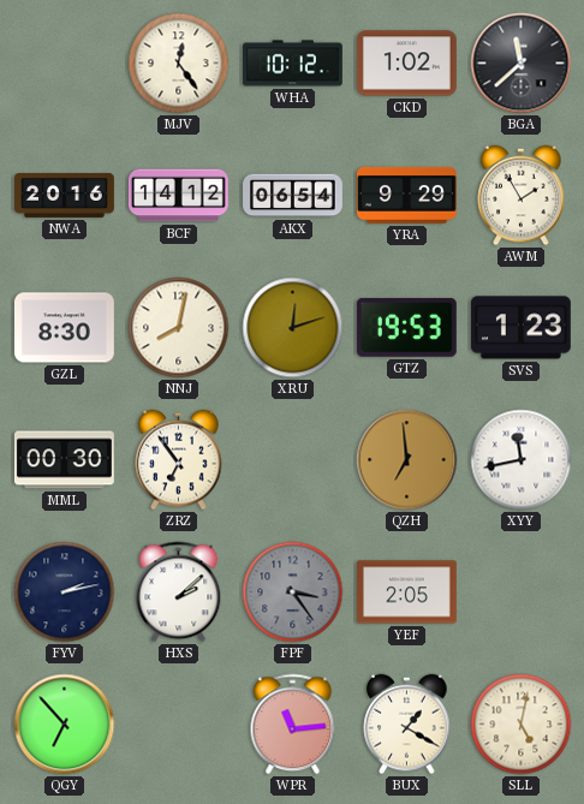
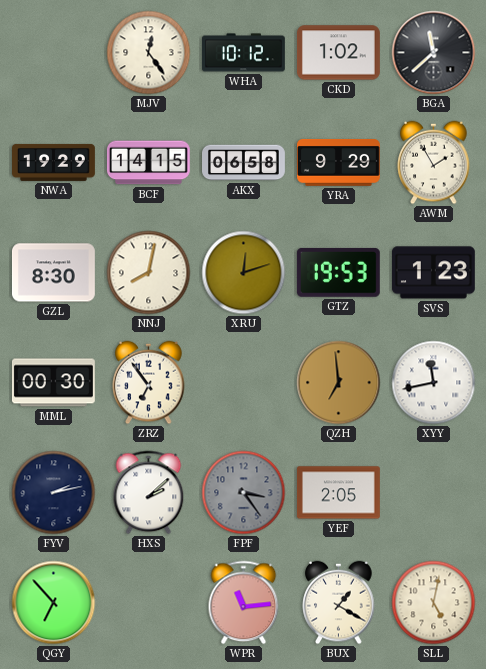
NWA: 20:16 -> 19:29
BCF: 14:12 -> 14:15
AKX: 06:54 -> 06:58
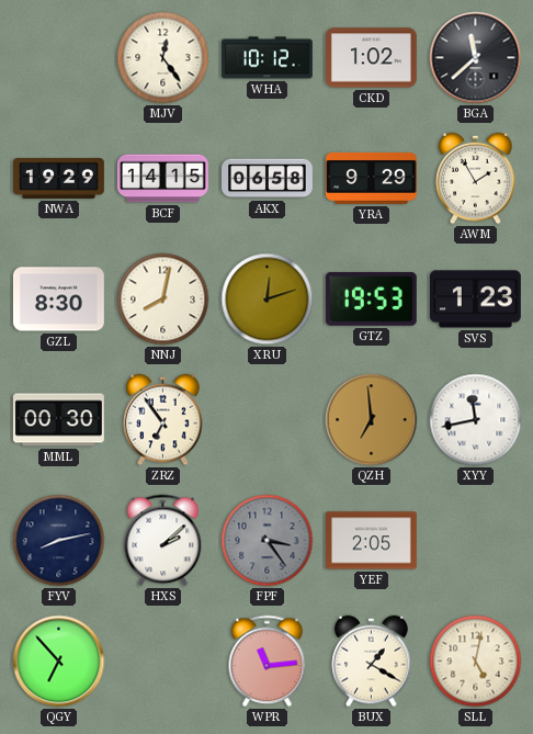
FYV: 2:13 -> 8:13
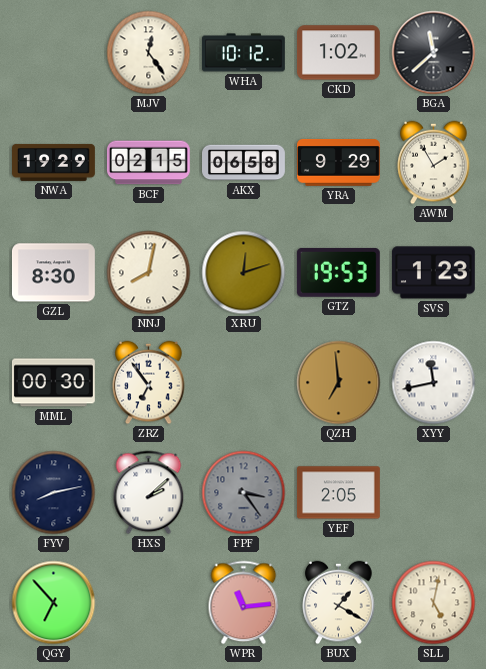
BCF: 14:15 -> 02:15
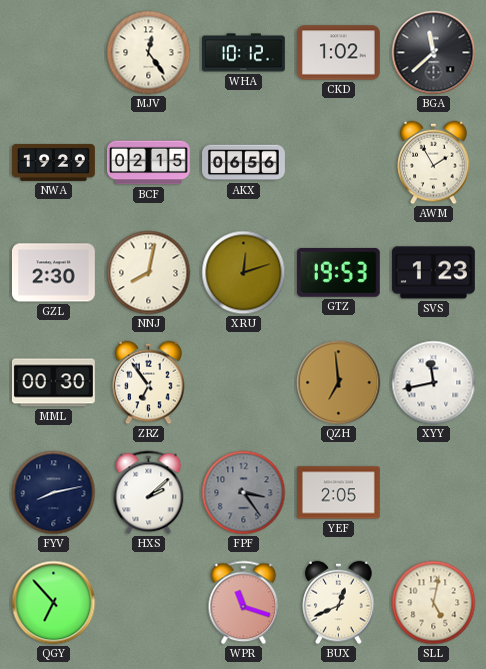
AKX: 06:58 -> 06:56
YRA: 9:29 -> none
GZL: 8:30 -> 2:30
WPR: 11:14 -> 11:18
BUX: 1:20 -> 12:41
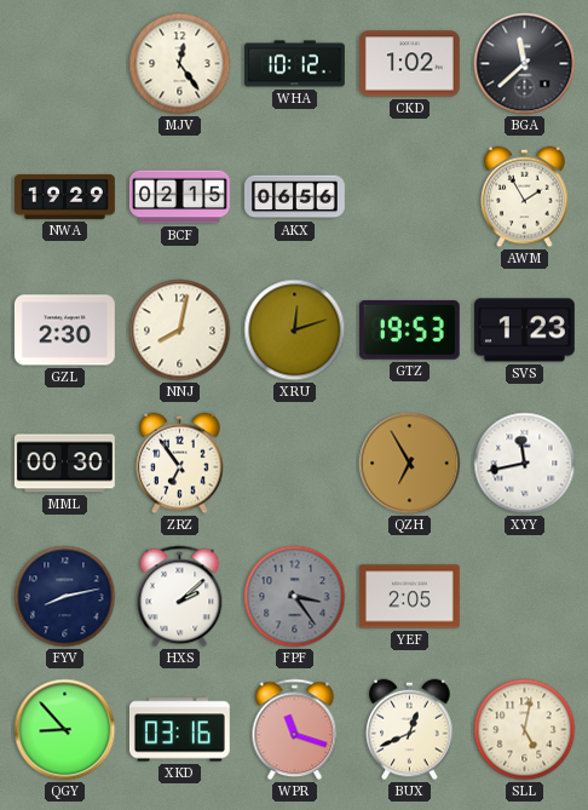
QZH: 6:59 -> 6:55
QGY: 6:53 -> 8:53
XKD: none -> 03:16
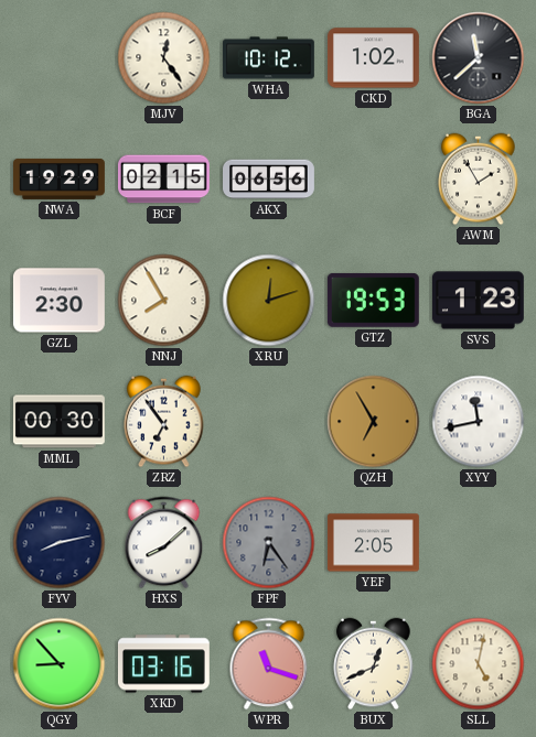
NNJ: 8:02 -> 7:55
HXS: 2:08 -> 8:08
FPF: 3:24 -> 6:24
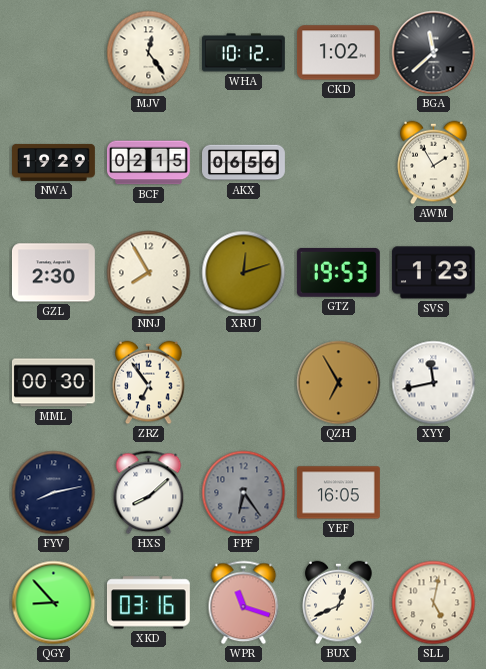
YEF: 2:05 -> 16:05
